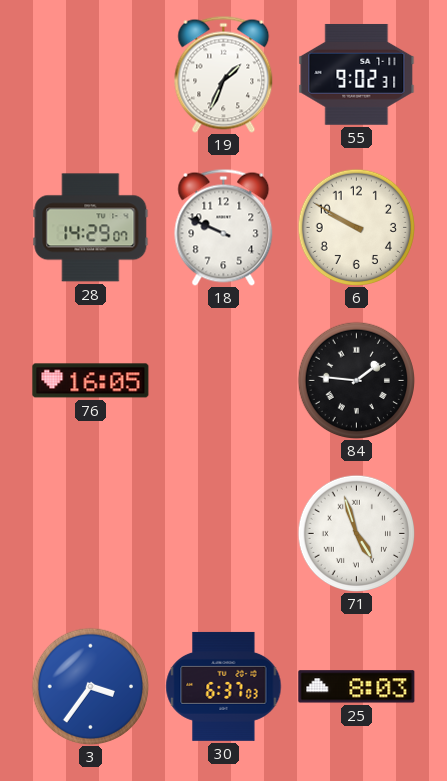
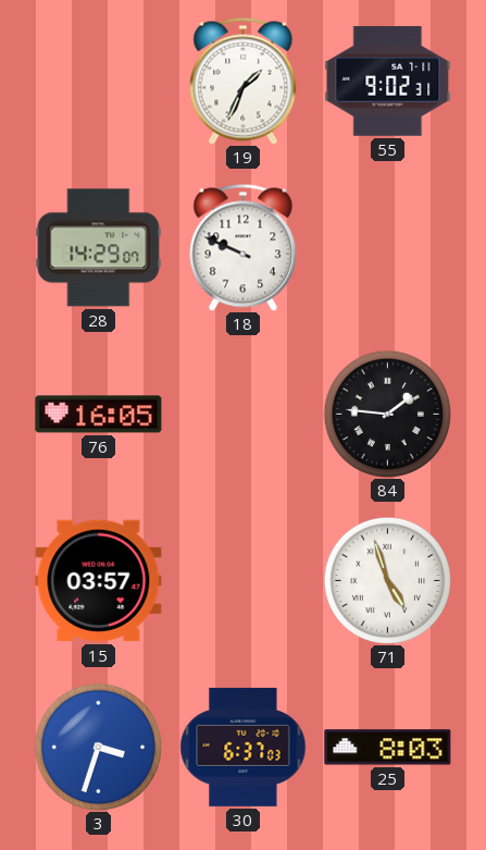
6: 9:50 -> none
15: none -> 03:57
3: 3:36 -> 3:33
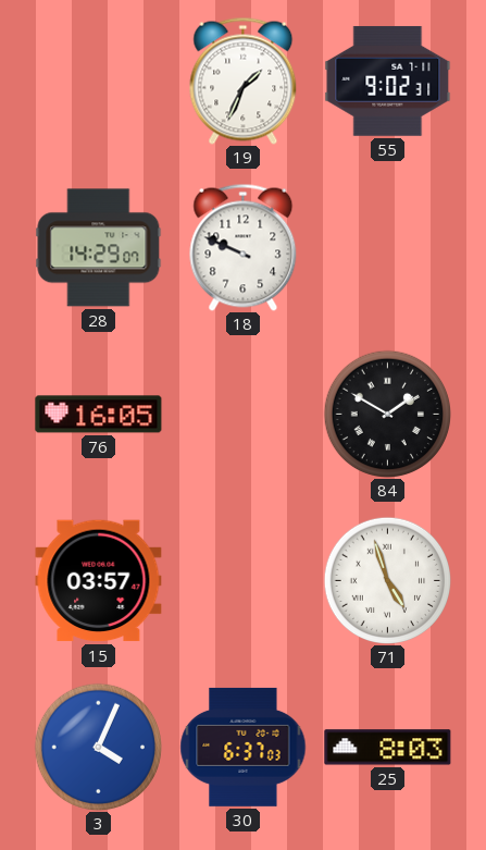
84: 1:46 -> 1:50
3: 3:33 -> 4:04
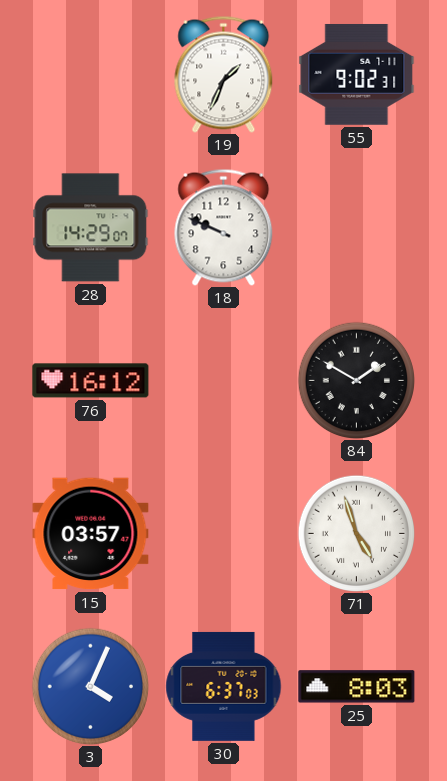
76: 16:05 -> 16:12
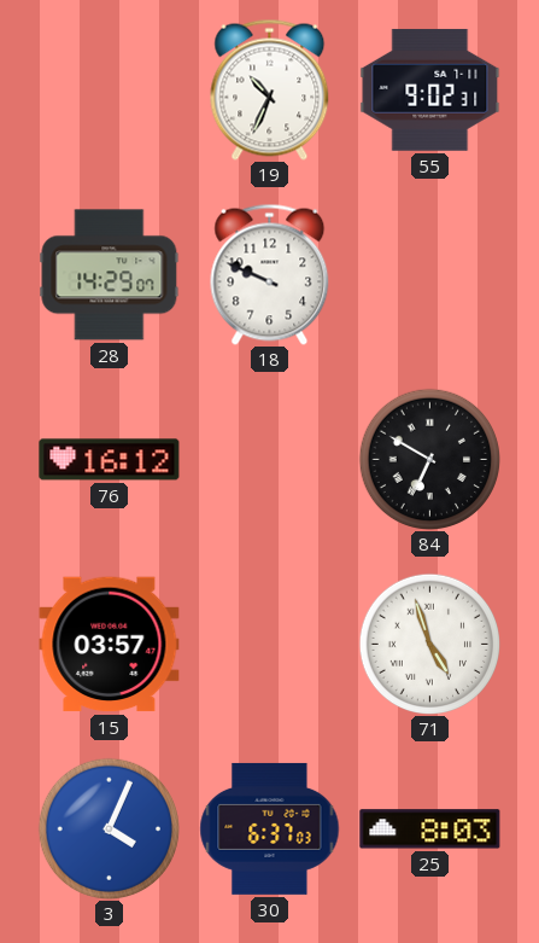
19: 1:34 -> 10:34
84: 1:50 -> 6:50
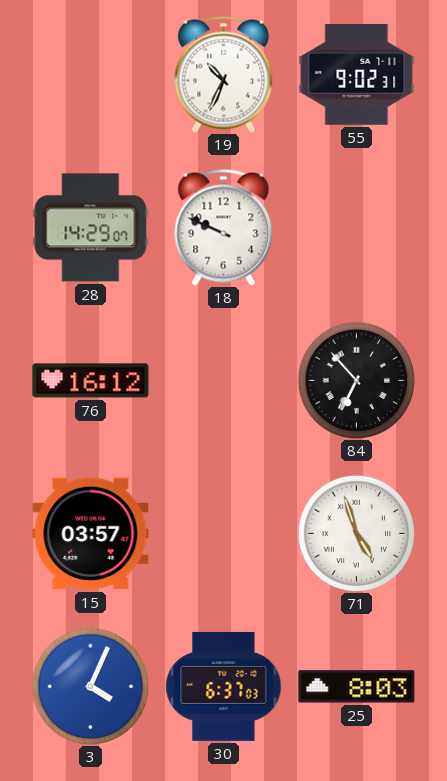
84: 6:50 -> 6:53
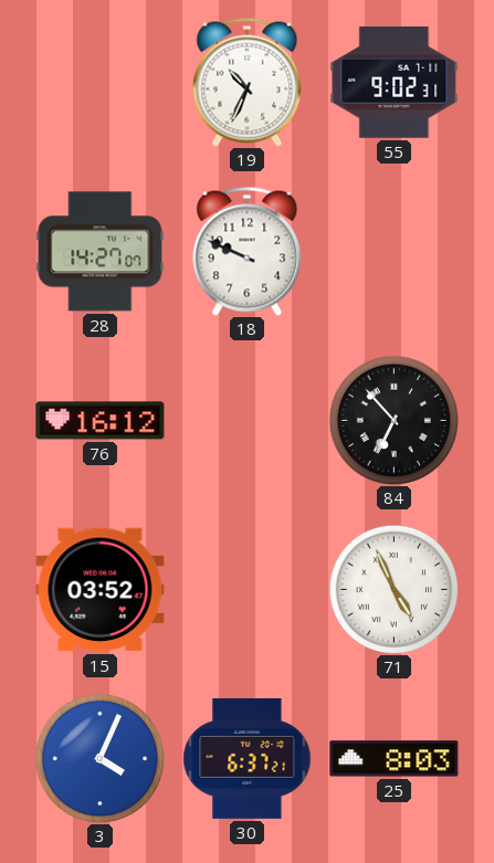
28: 14:29 -> 14:27
15: 03:57 -> 03:52
71: 4:57 -> 4:56
30: 6:37:03 -> 6:37:21
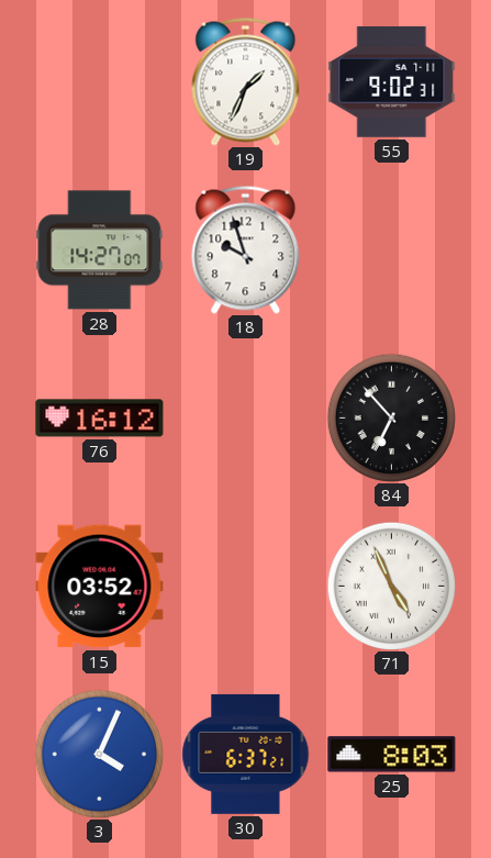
19: 10:34 -> 1:34
18: 9:49 -> 9:57
